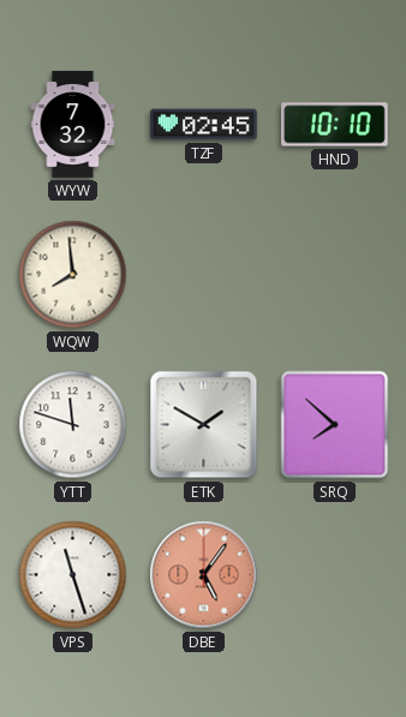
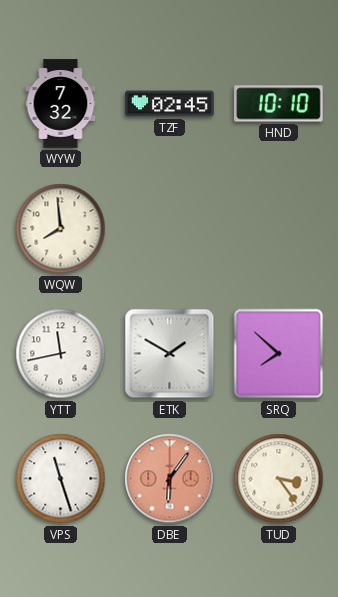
YTT: 11:48 -> 11:43
DBE: 5:06 -> 6:06
TUD: none -> 3:24
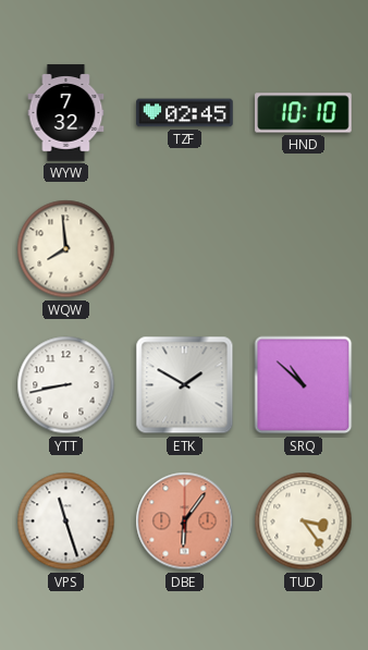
YTT: 11:43 -> 8:43
SRQ: 7:52 -> 10:52
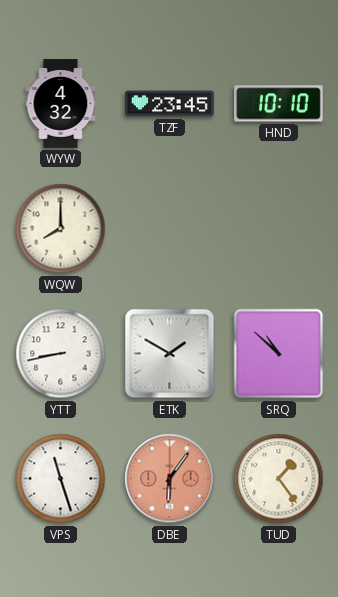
WYW: 7:32 -> 4:32
TZF: 02:45 -> 23:45
WQW: 7:59 -> 8:00
TUD: 3:24 -> 1:24
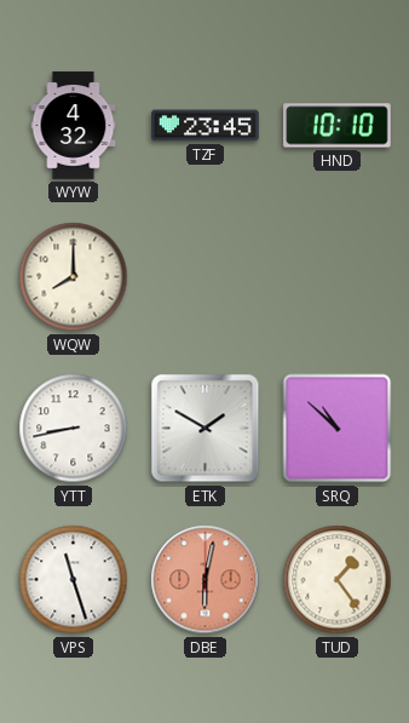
DBE: 6:06 -> 6:02
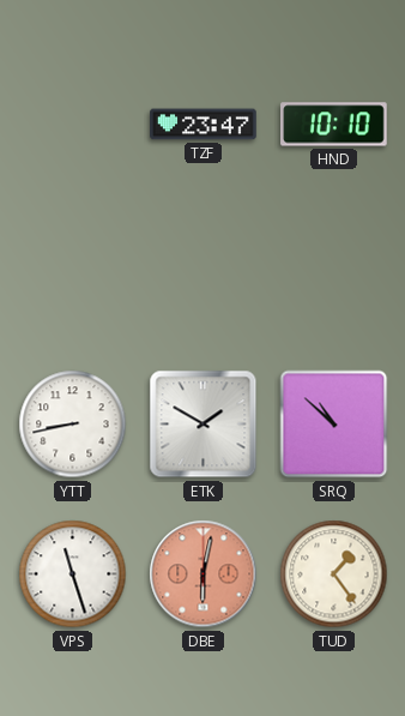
WYW: 4:32 -> none
TZF: 23:45 -> 23:47
WQW: 8:00 -> none
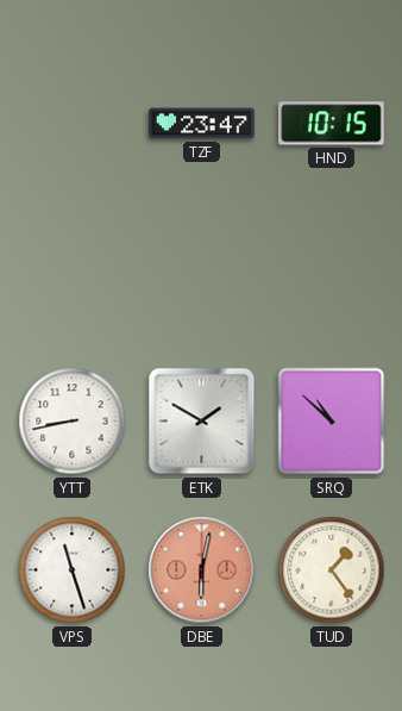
HND: 10:10 -> 10:15
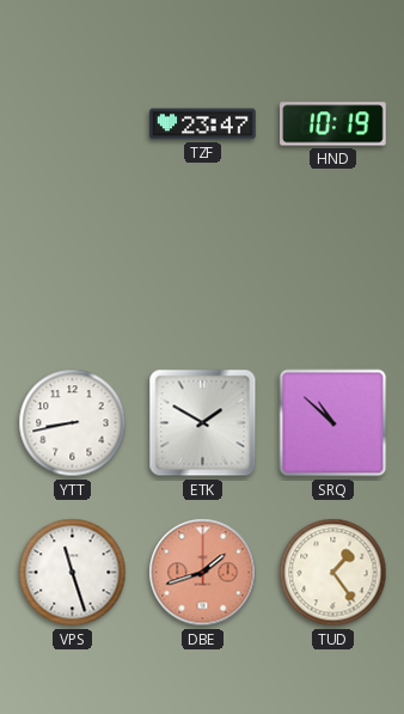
HND: 10:15 -> 10:19
DBE: 6:02 -> 1:42
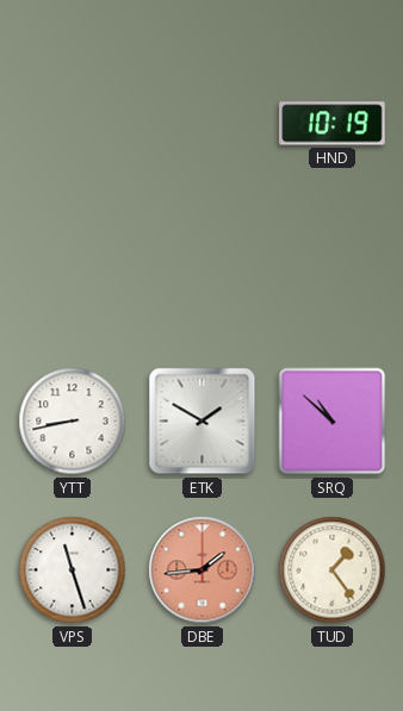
TZF: 23:47 -> none
DBE: 1:42 -> 1:44
